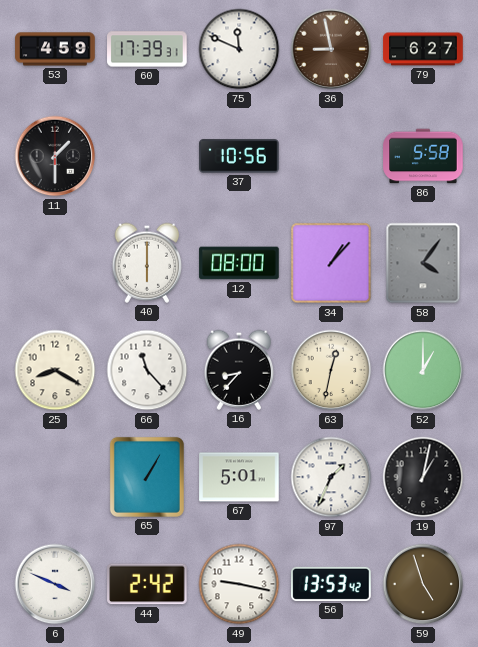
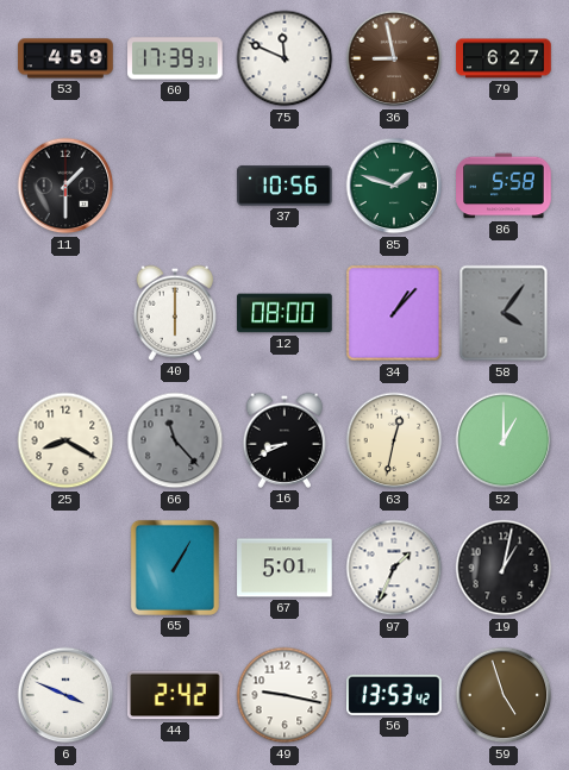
85: none -> 1:48
66 dial: white -> grey
16: 8:37 -> 8:41
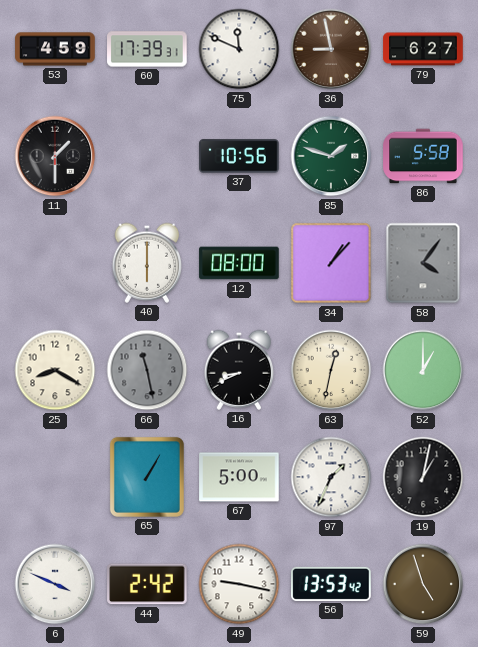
66: 11:23 -> 11:28
67: 5:01 -> 5:00
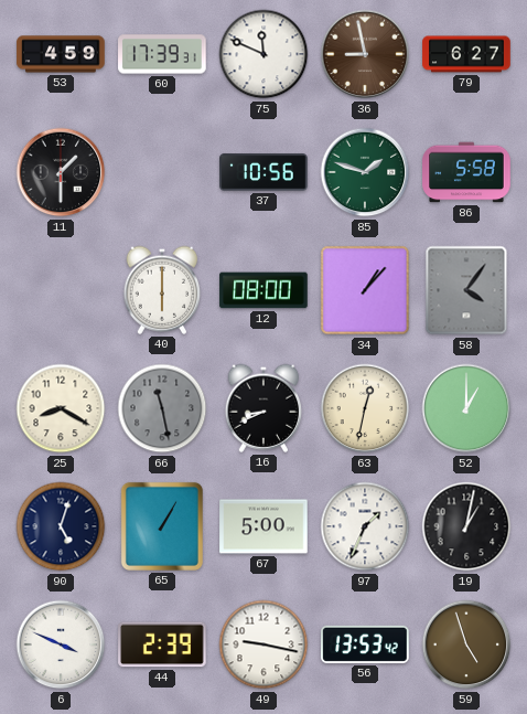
90: none -> 5:03
44: 2:42 -> 2:39
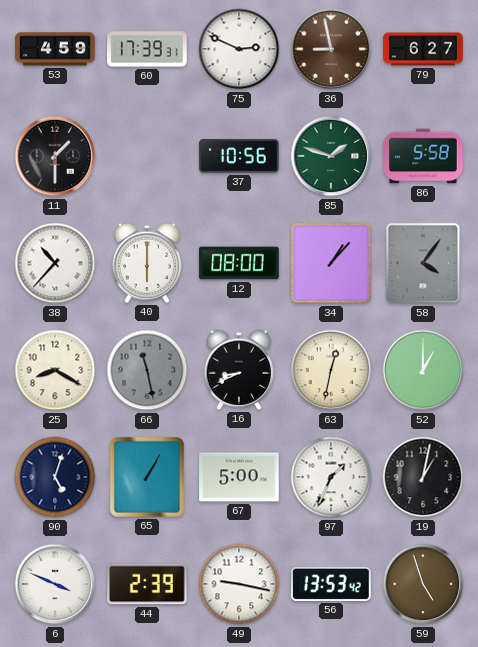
75: 11:49 -> 2:49
38: none -> 10:37
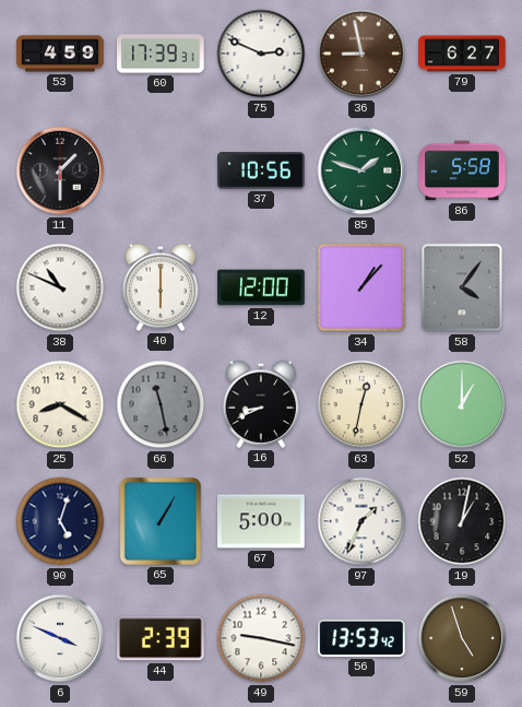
38: 10:37 -> 10:49
12: 08:00 -> 12:00
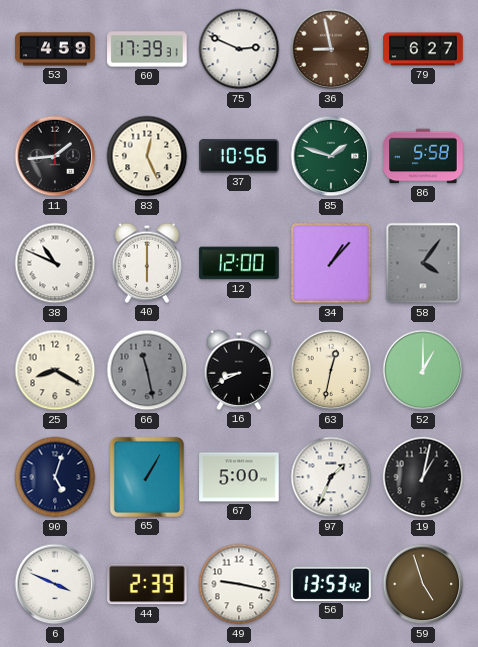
11: 1:30 -> 1:44
83: none -> 12:26
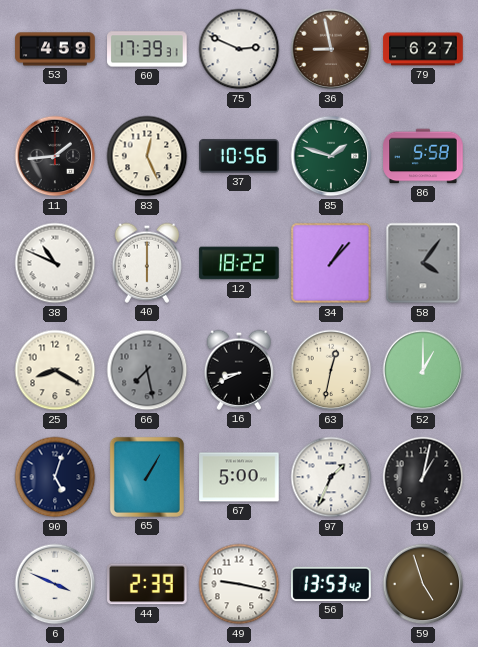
12: 12:00 -> 18:22
66: 11:28 -> 7:28
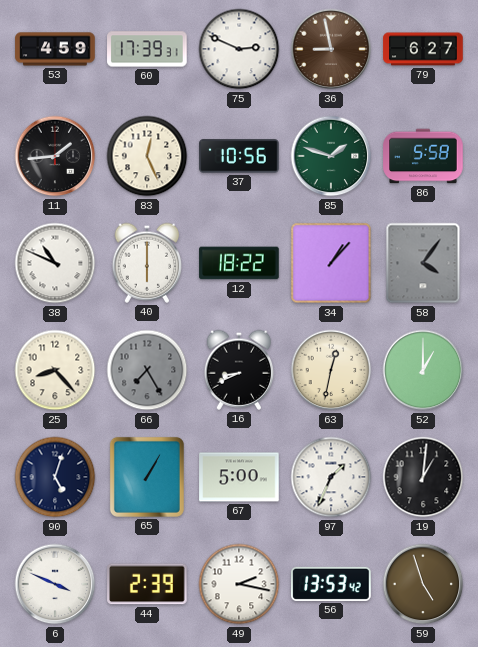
25: 8:20 -> 8:23
66: 7:28 -> 7:25
19: 1:02 -> 1:01
49: 9:17 -> 2:17
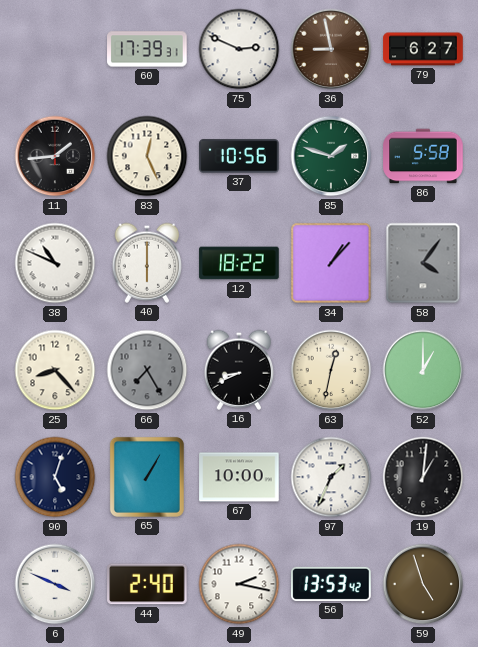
53: 4:59 -> none
67: 5:00 -> 10:00
44: 2:39 -> 2:40
